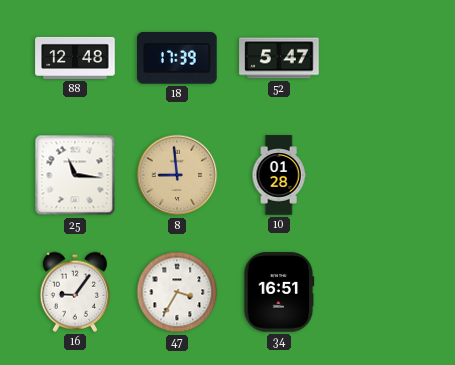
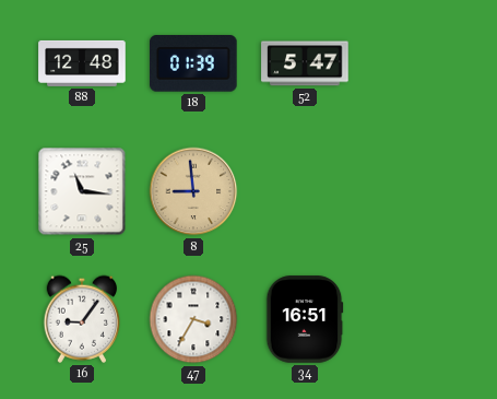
18: 17:39 -> 01:39
10: 01:28 -> none
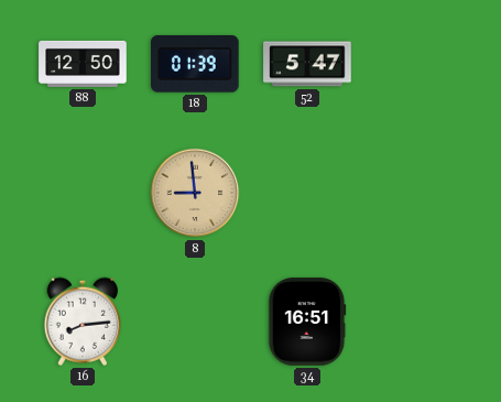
88: 12:48 -> 12:50
25: 11:16 -> none
16: 9:06 -> 8:14
47: 3:35 -> none
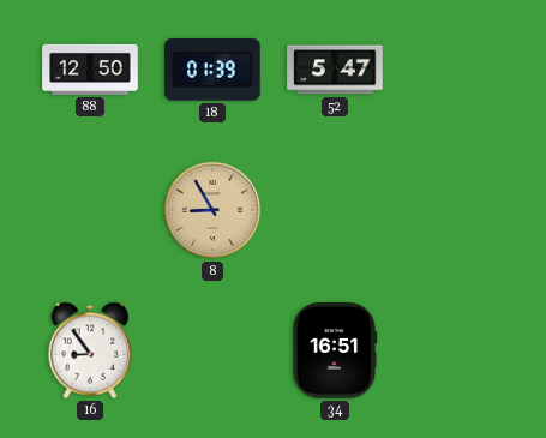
8: 8:59 -> 8:55
16: 8:14 -> 8:54
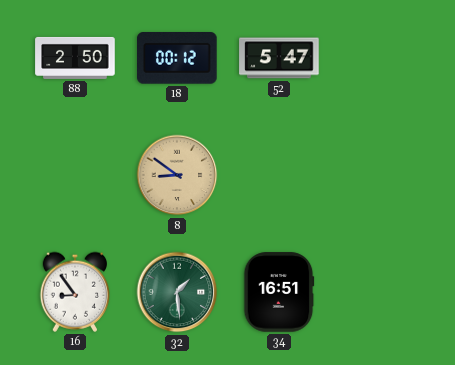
88: 12:50 -> 2:50
18: 01:39 -> 00:12
8: 8:55 -> 8:51
32: none -> 1:29
